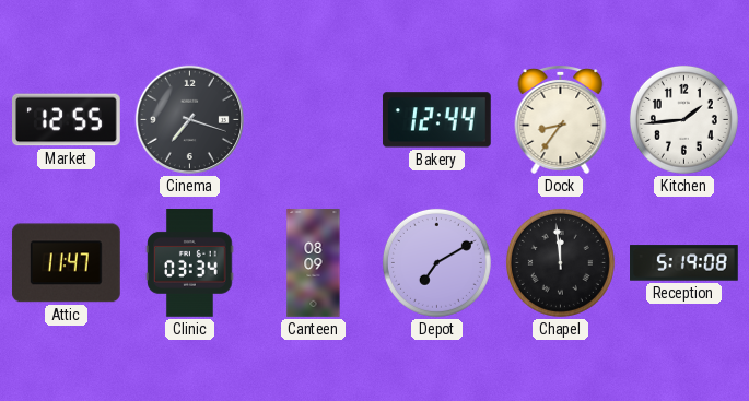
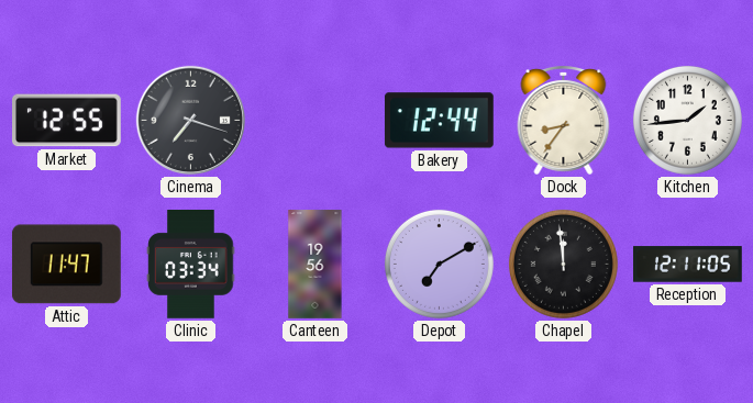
Canteen: 08:09 -> 19:56
Reception: 5:19 -> 12:11
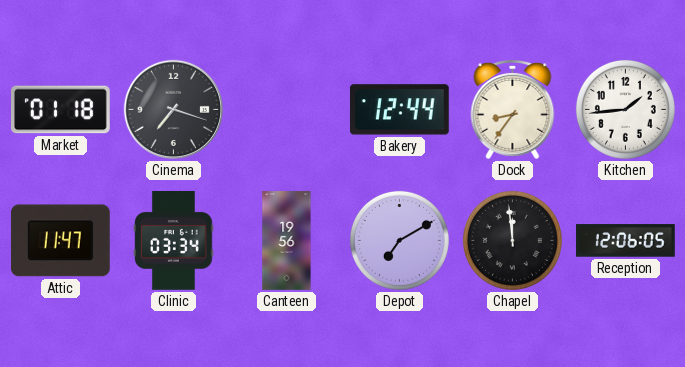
Market: 12:55 -> 01:18
Reception: 12:11 -> 12:06
